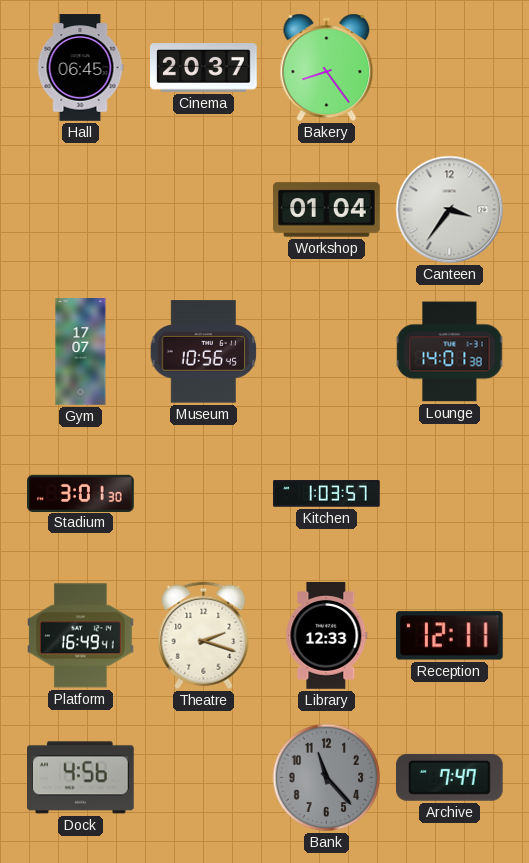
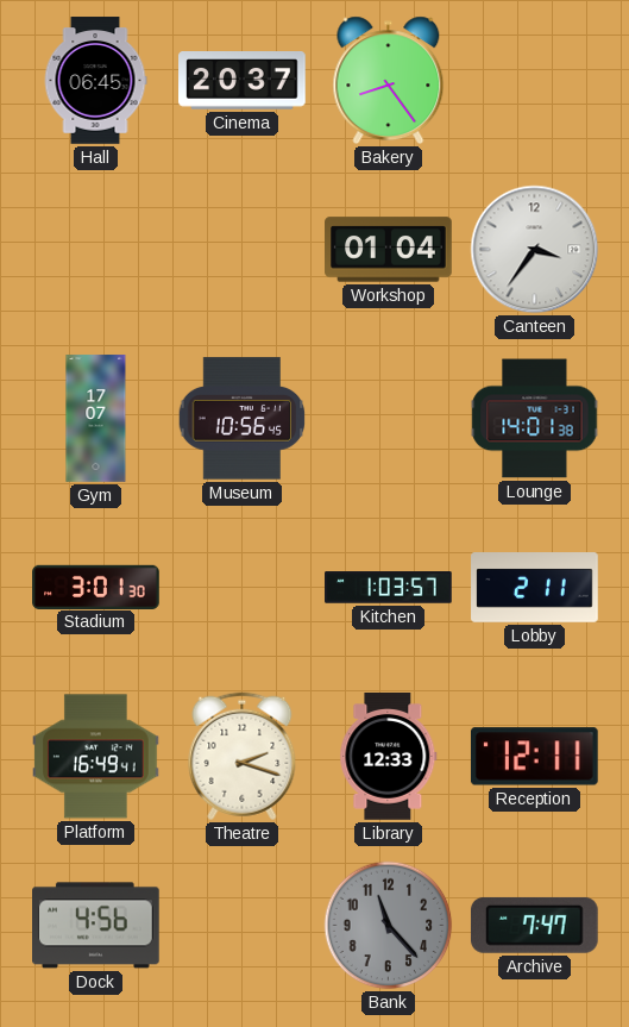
Lobby: none -> 2:11
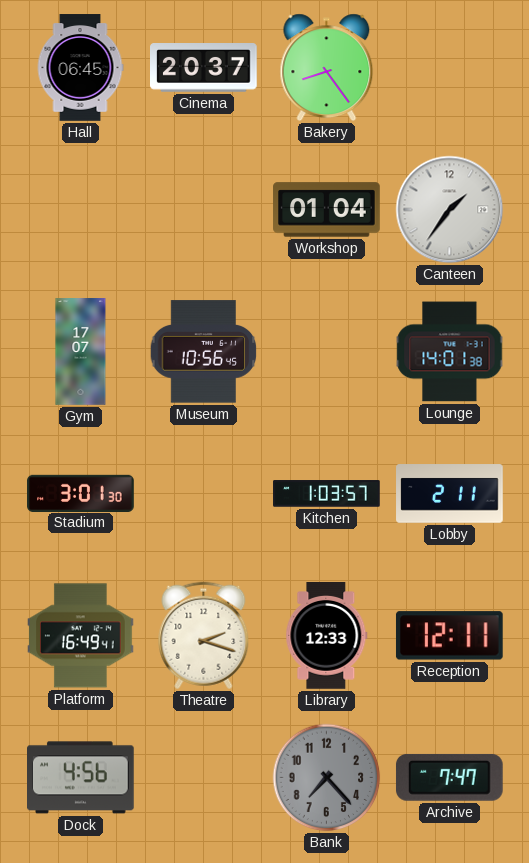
Canteen: 3:36 -> 1:36
Bank: 11:23 -> 7:23
